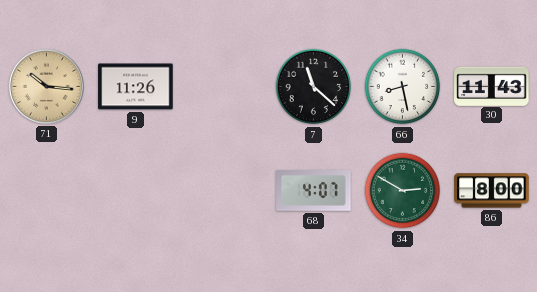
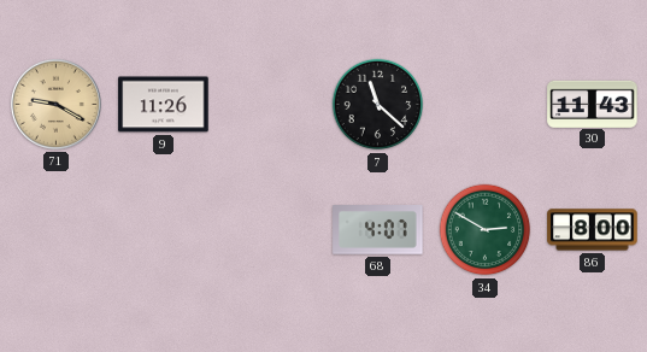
71: 10:16 -> 9:20
66: 8:28 -> none
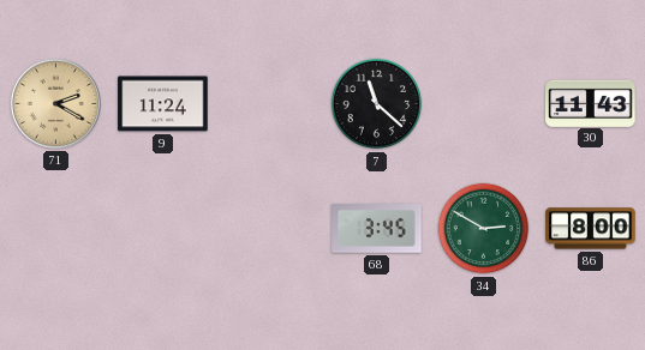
71: 9:20 -> 2:20
9: 11:26 -> 11:24
68: 4:07 -> 3:45
